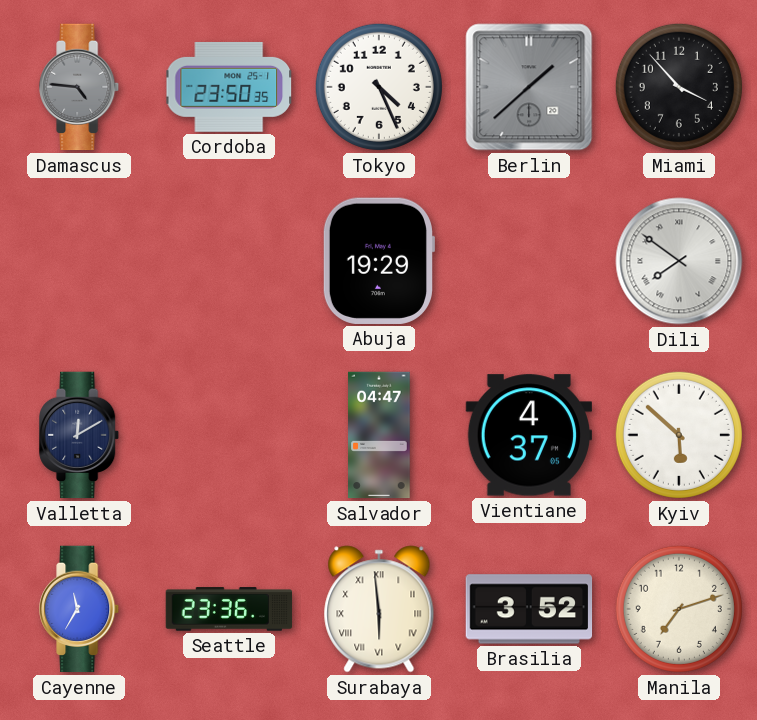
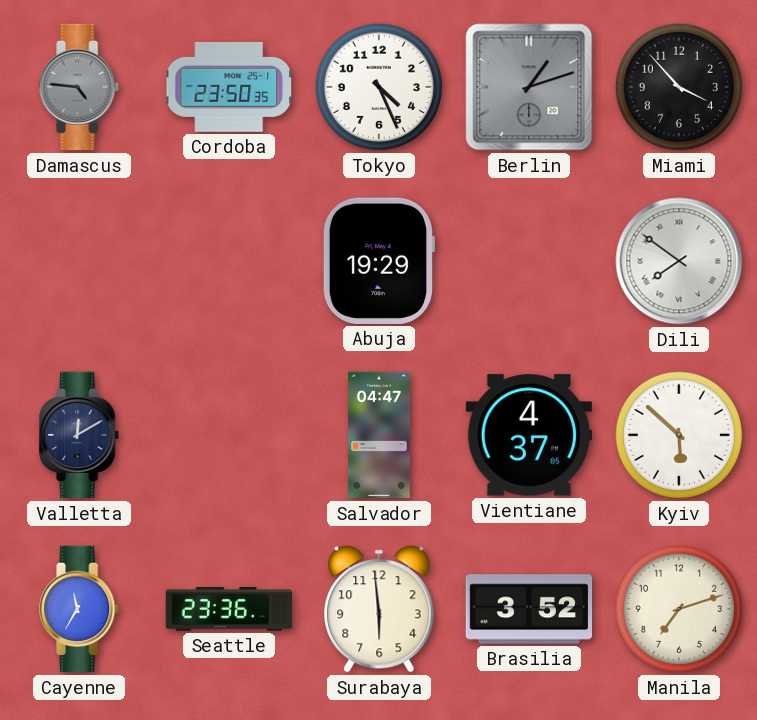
Berlin: 1:38 -> 1:12
Surabaya numerals: Roman -> Arabic
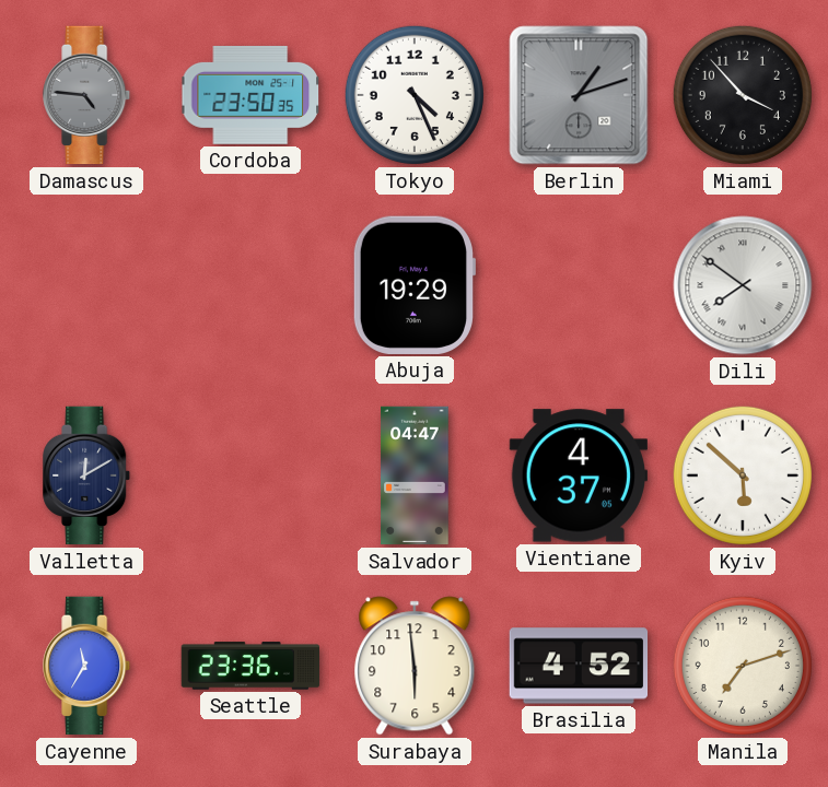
Brasilia: 3:52 -> 4:52
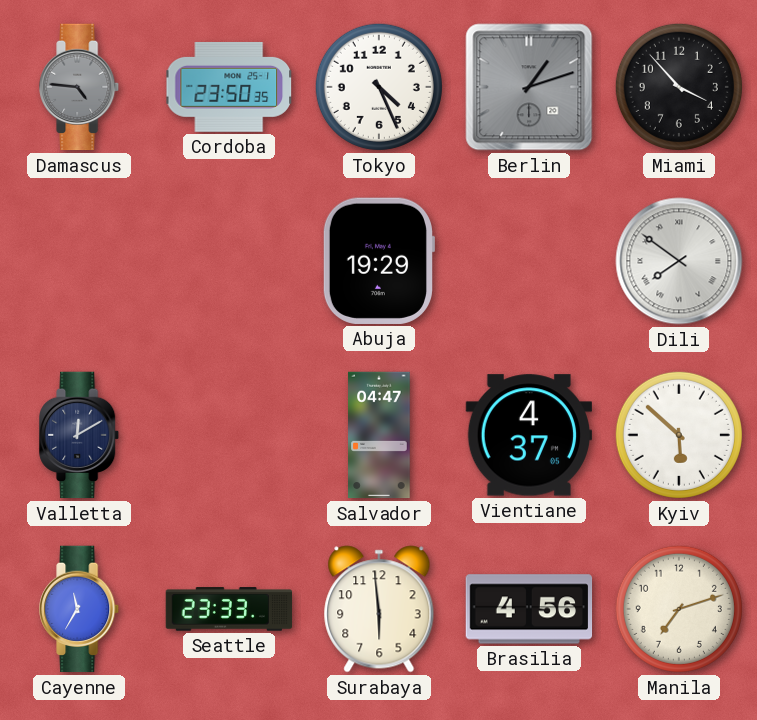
Seattle: 23:36 -> 23:33
Brasilia: 4:52 -> 4:56
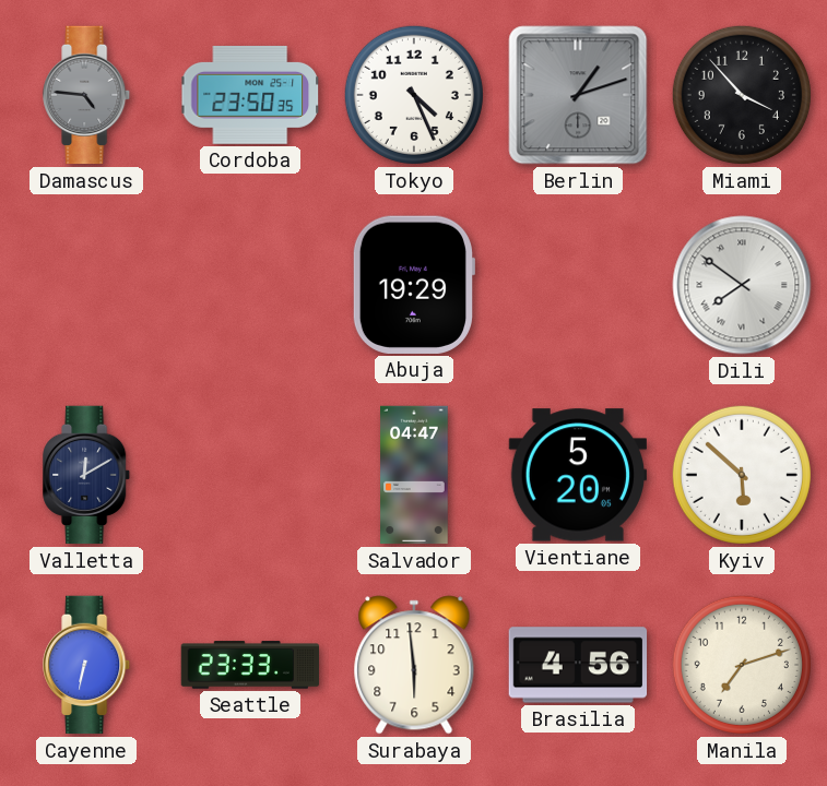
Vientiane: 4:37 -> 5:20
Cayenne: 11:35 -> 6:32
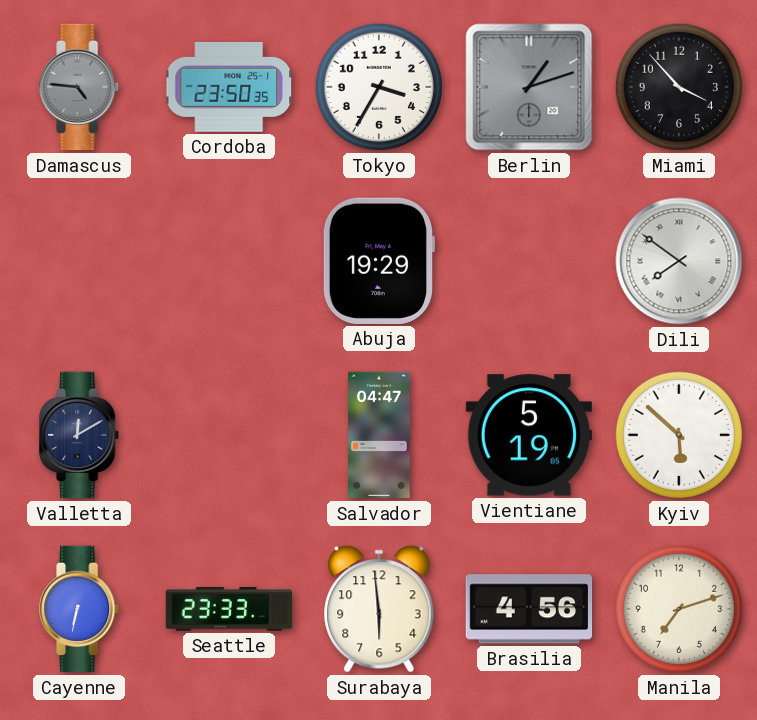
Tokyo: 4:26 -> 3:35
Vientiane: 5:20 -> 5:19
